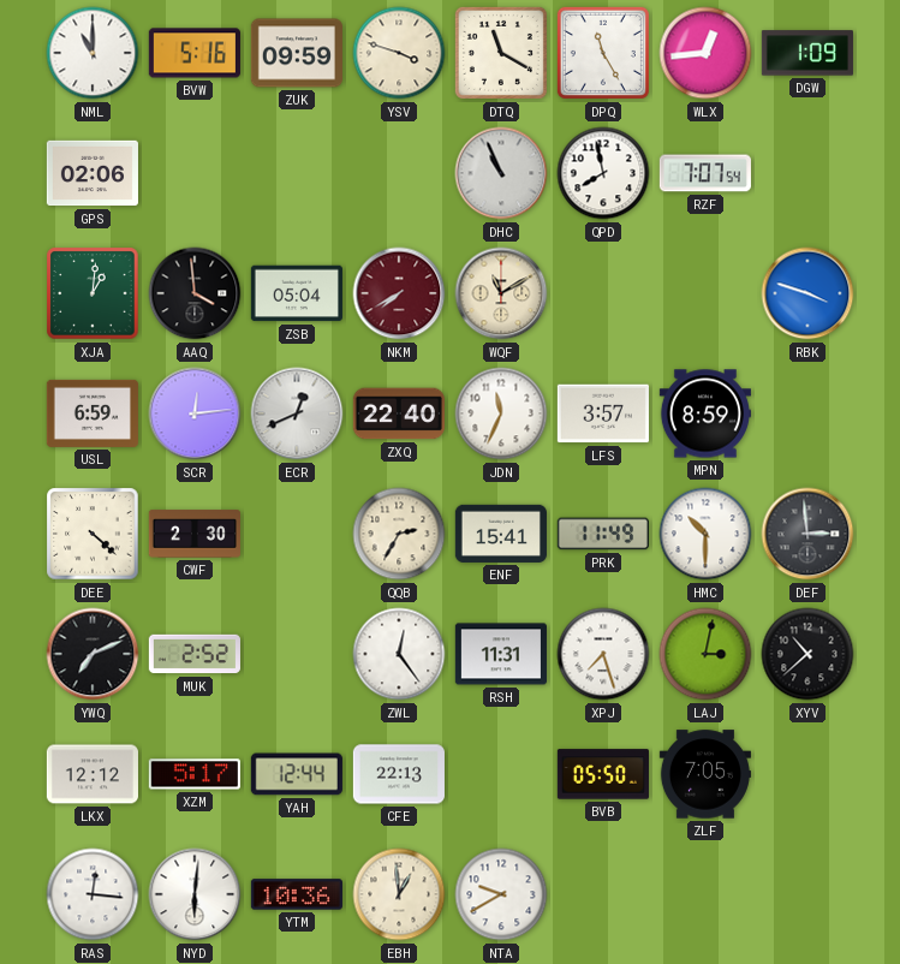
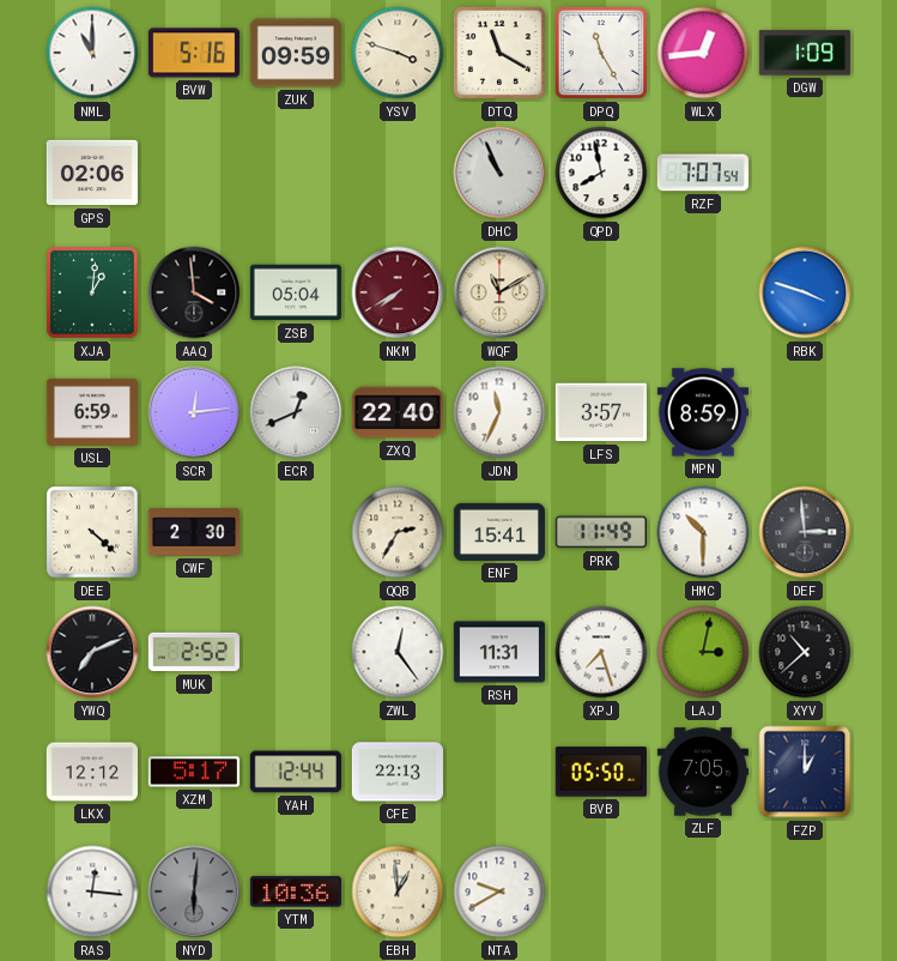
FZP: none -> 1:00
NYD dial: white -> grey
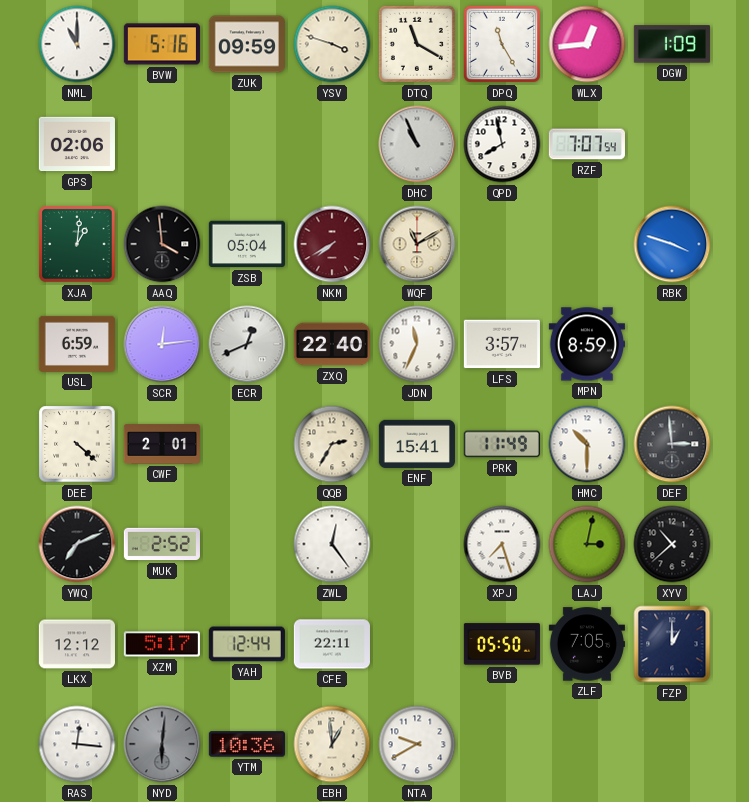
CWF: 2:30 -> 2:01
RSH: 11:31 -> none
CFE: 22:13 -> 22:11
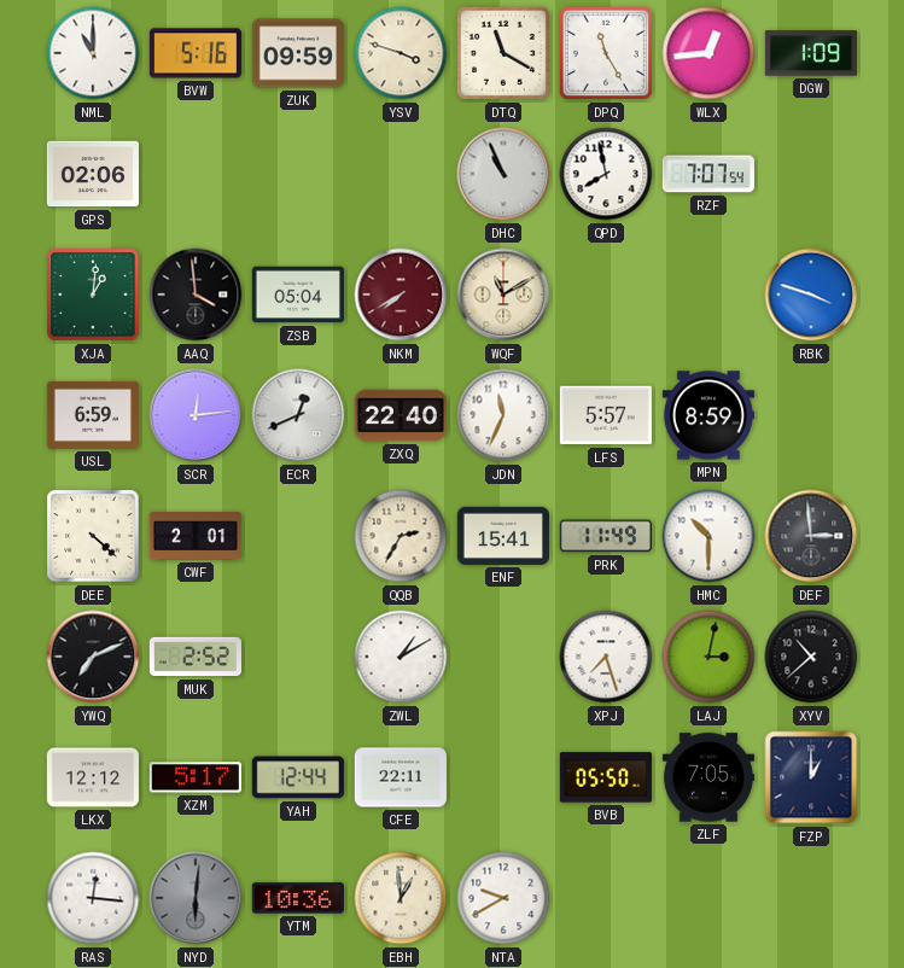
LFS: 3:57 -> 5:57
ZWL: 12:24 -> 1:10
